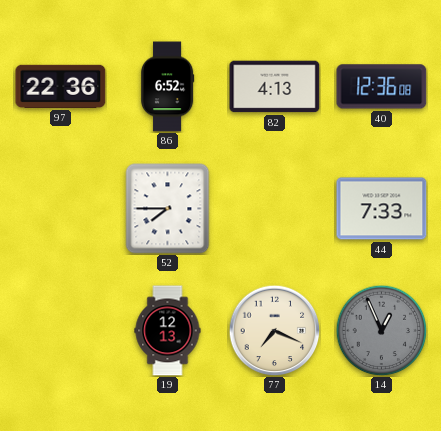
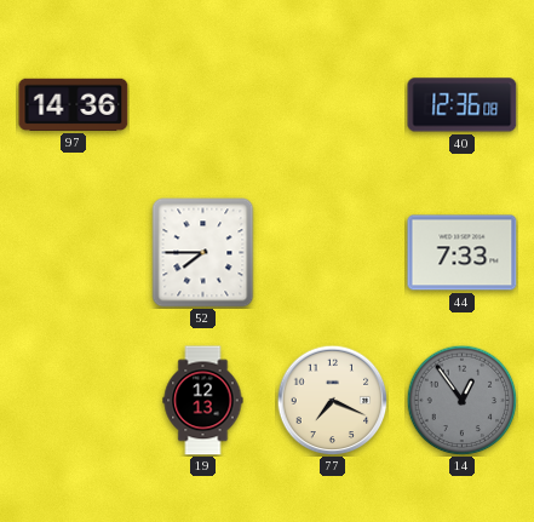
97: 22:36 -> 14:36
86: 6:52 -> none
82: 4:13 -> none
14: 12:56 -> 12:54
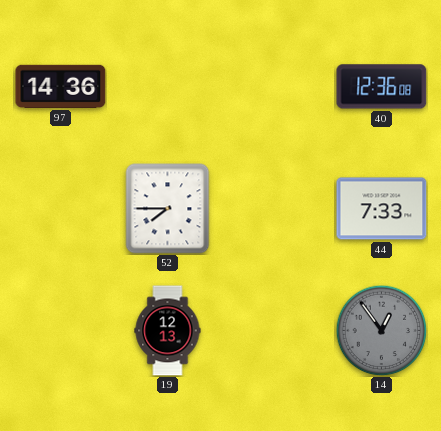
77: 7:19 -> none
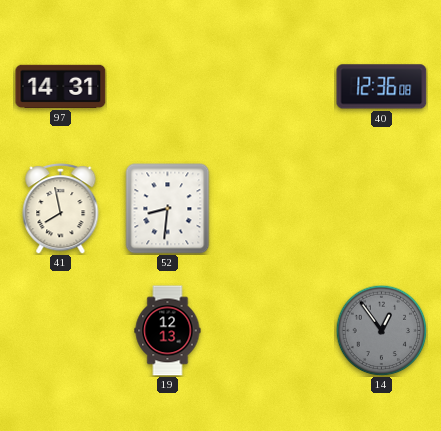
97: 14:36 -> 14:31
41: none -> 7:58
52: 7:45 -> 8:31
44: 7:33 -> none
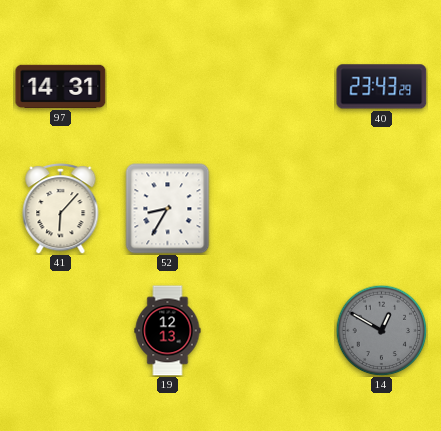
40: 12:36 -> 23:43
41: 7:58 -> 6:07
52: 8:31 -> 8:35
14: 12:54 -> 12:50
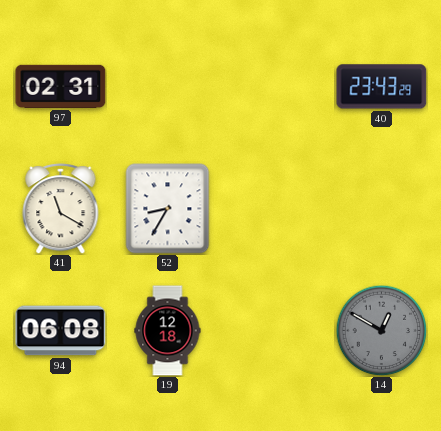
97: 14:31 -> 02:31
41: 6:07 -> 11:20
94: none -> 06:08
19: 12:13 -> 12:18
